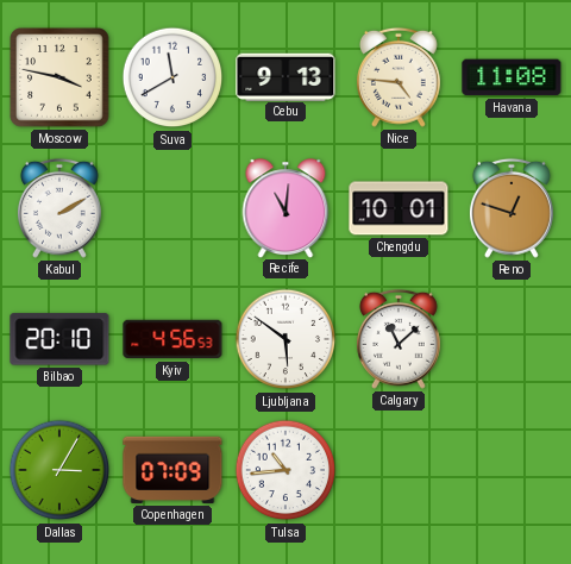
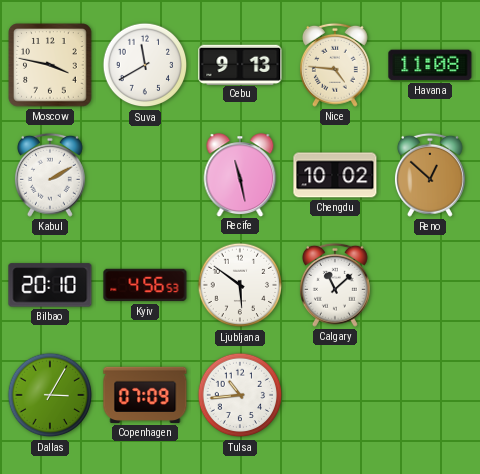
Recife: 11:01 -> 11:28
Chengdu: 10:01 -> 10:02
Reno: 12:48 -> 12:52
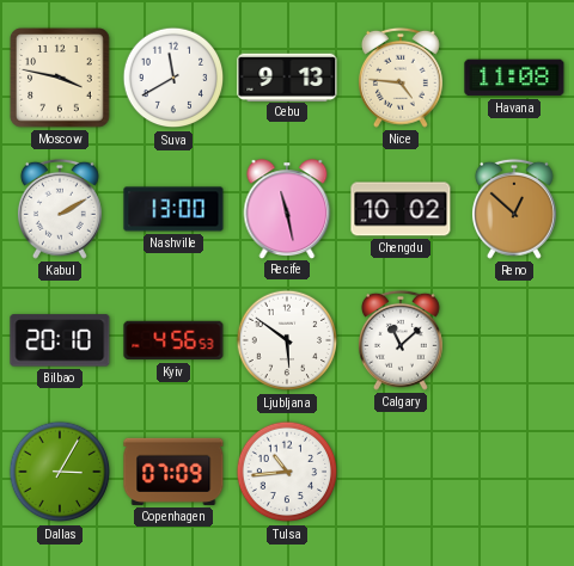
Nashville: none -> 13:00
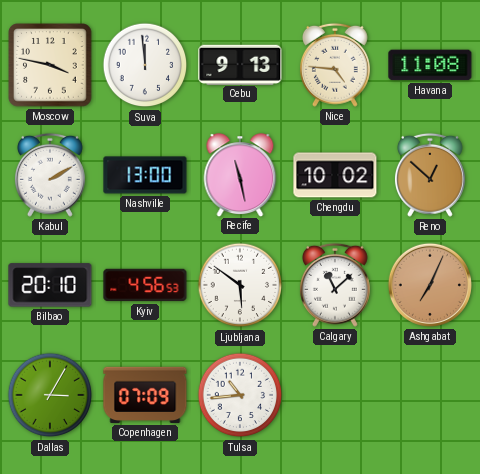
Suva: 11:40 -> 11:59
Ashgabat: none -> 7:04
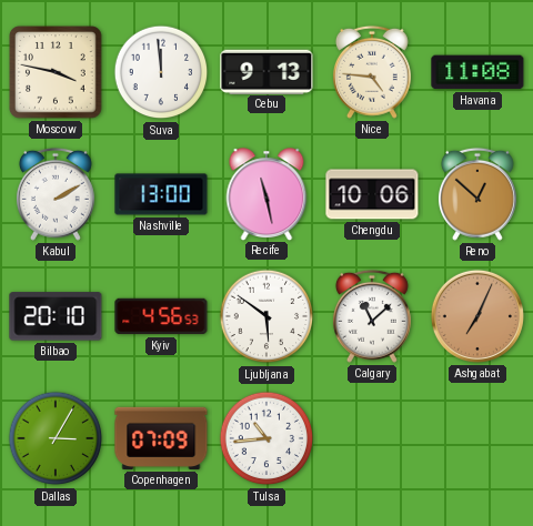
Chengdu: 10:02 -> 10:06
